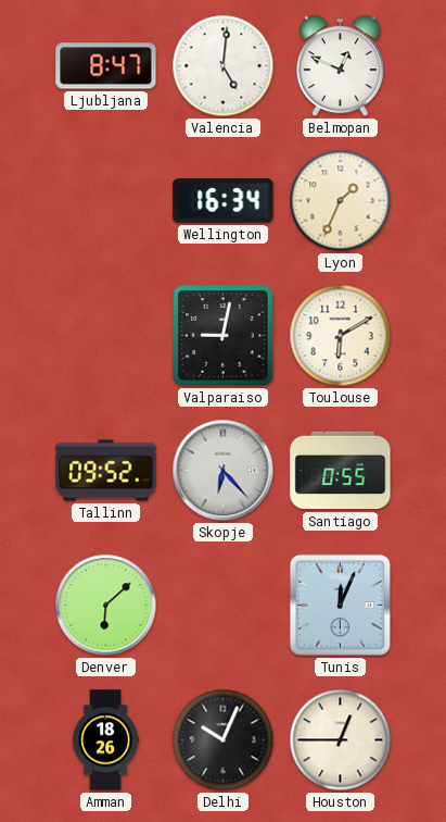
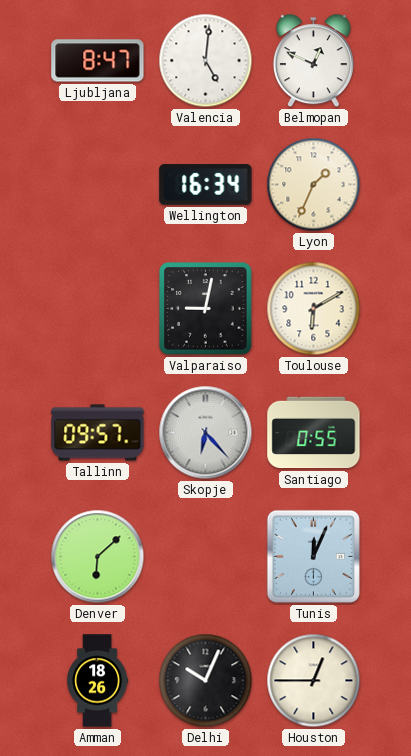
Tallinn: 09:52 -> 09:57
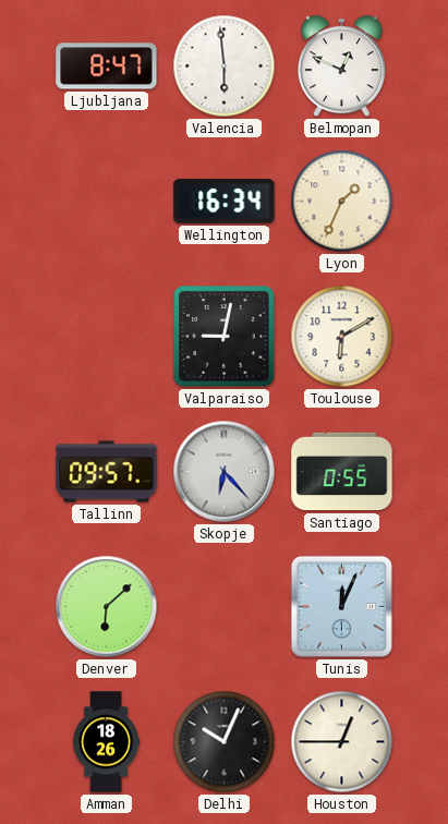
Valencia: 5:01 -> 5:59
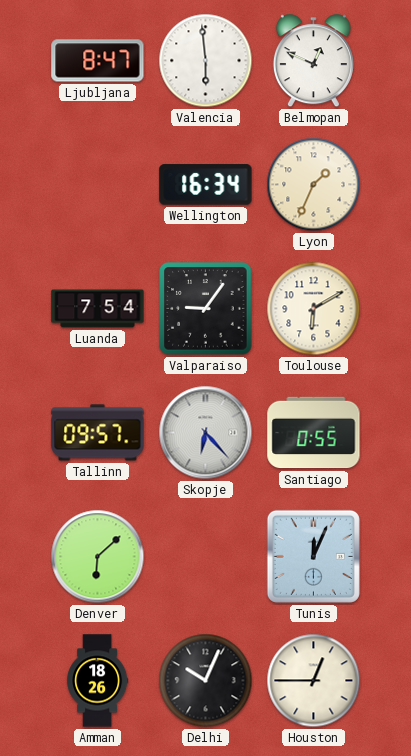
Luanda: none -> 7:54
Valparaiso: 9:02 -> 9:06
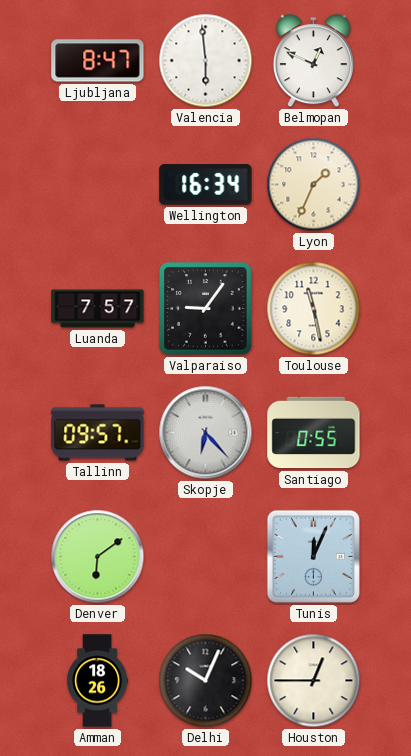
Luanda: 7:54 -> 7:57
Toulouse: 6:10 -> 11:28
Denver: 6:08 -> 6:09
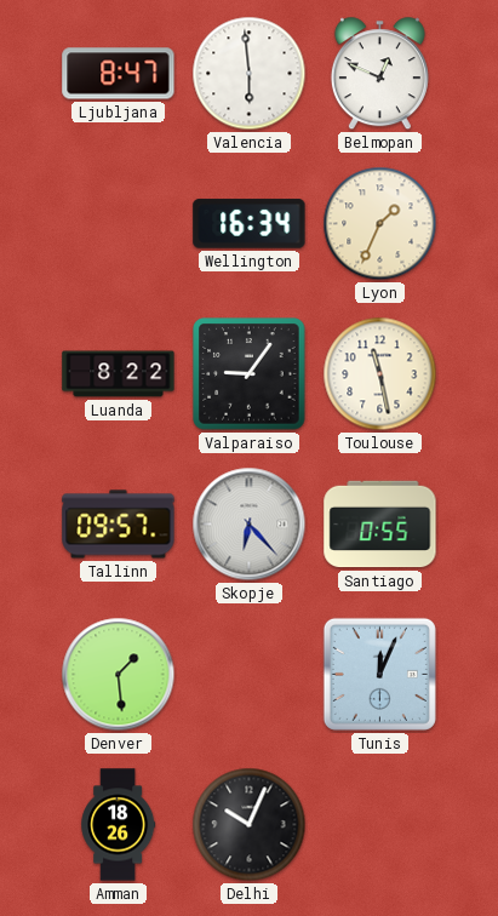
Luanda: 7:57 -> 8:22
Denver: 6:09 -> 1:29
Houston: 12:45 -> none
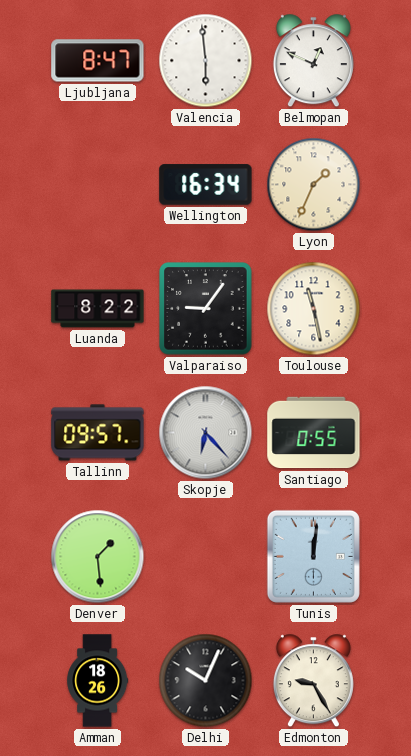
Tunis: 12:04 -> 12:01
Edmonton: none -> 9:25
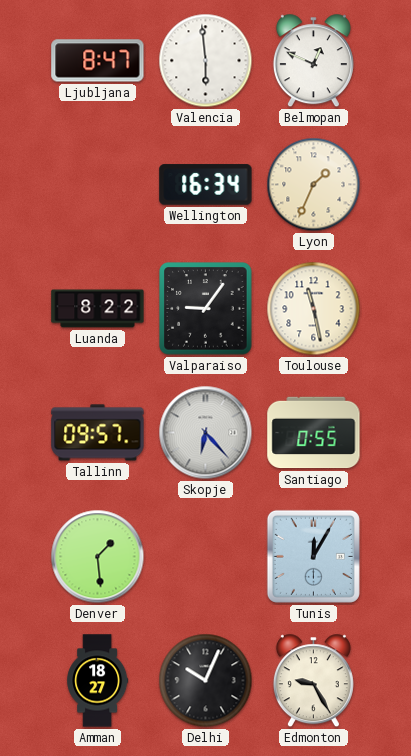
Tunis: 12:01 -> 12:05
Amman: 18:26 -> 18:27
